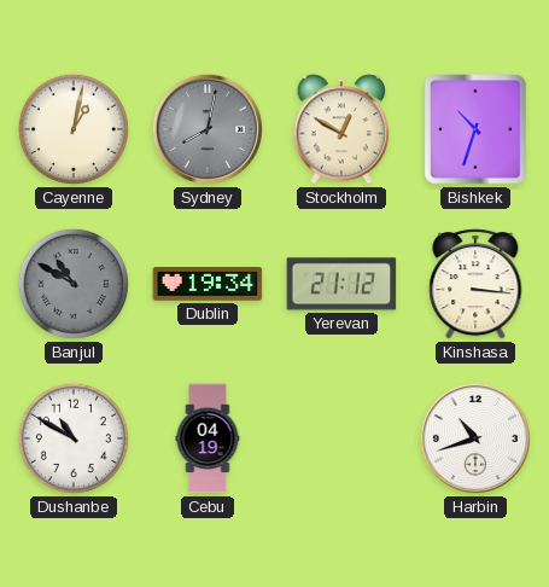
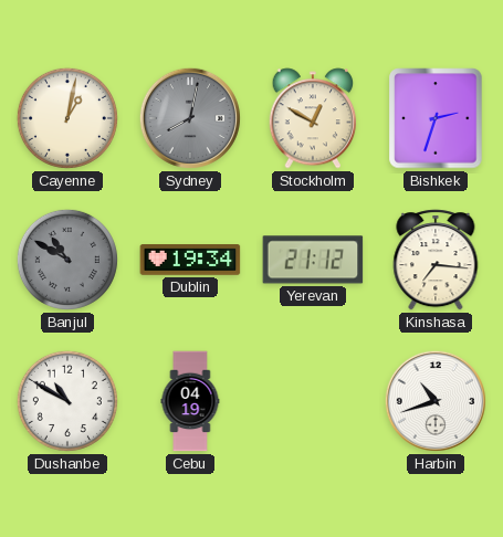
Bishkek: 10:33 -> 2:33
Kinshasa: 3:16 -> 7:16
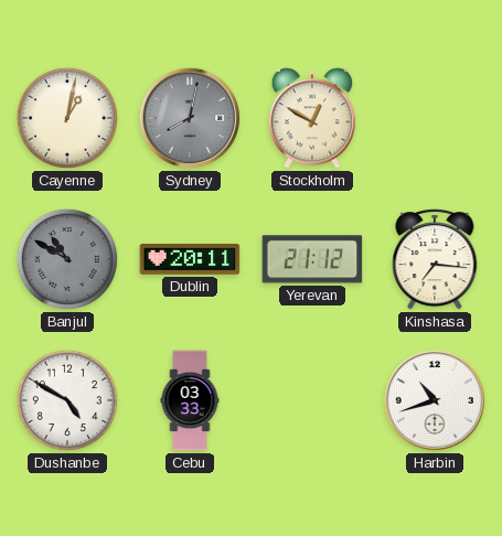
Bishkek: 2:33 -> none
Dublin: 19:34 -> 20:11
Dushanbe: 10:50 -> 4:50
Cebu: 04:19 -> 03:33
